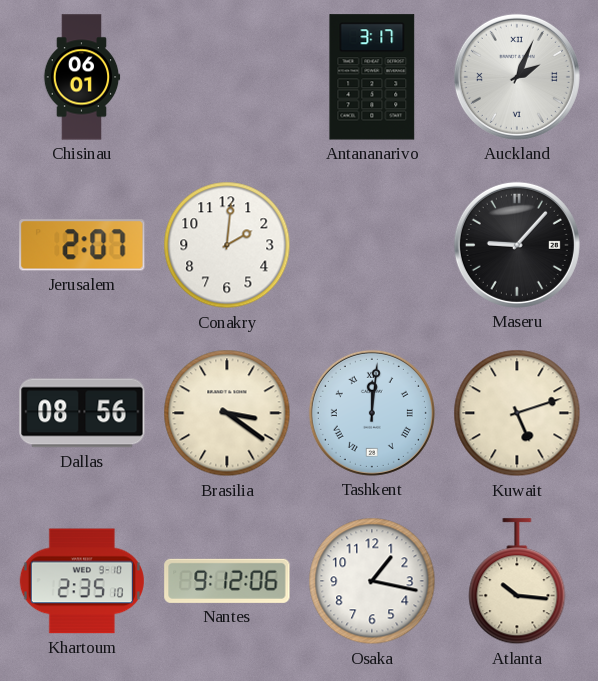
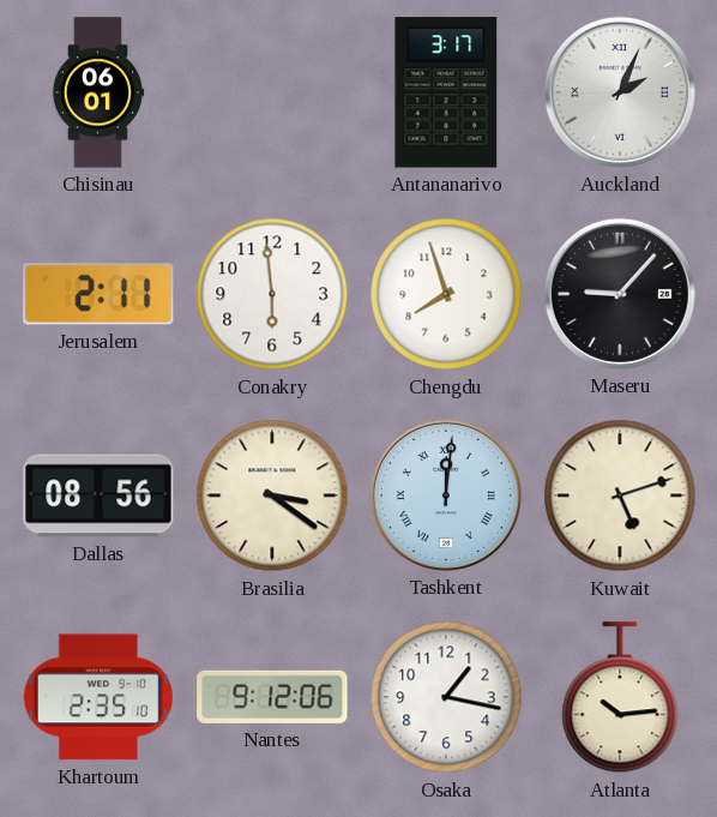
Jerusalem: 2:07 -> 2:11
Conakry: 2:01 -> 5:59
Chengdu: none -> 7:57
Atlanta: 10:16 -> 10:14
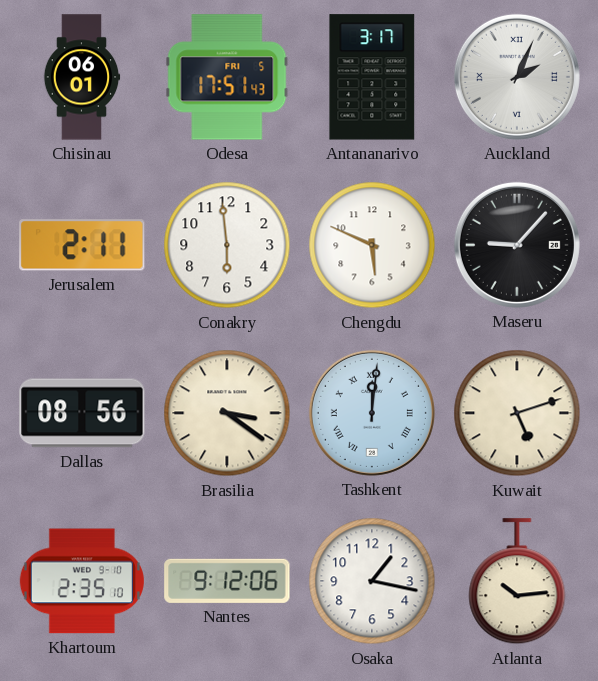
Odesa: none -> 17:51
Chengdu: 7:57 -> 5:49
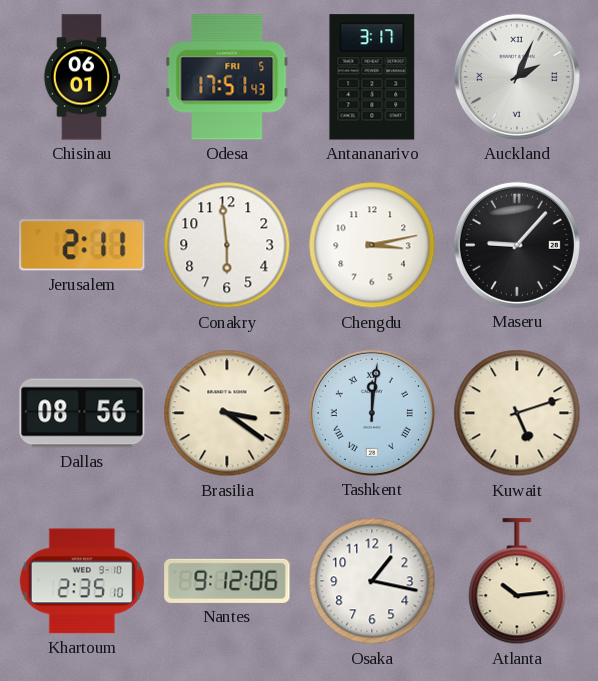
Chengdu: 5:49 -> 3:13
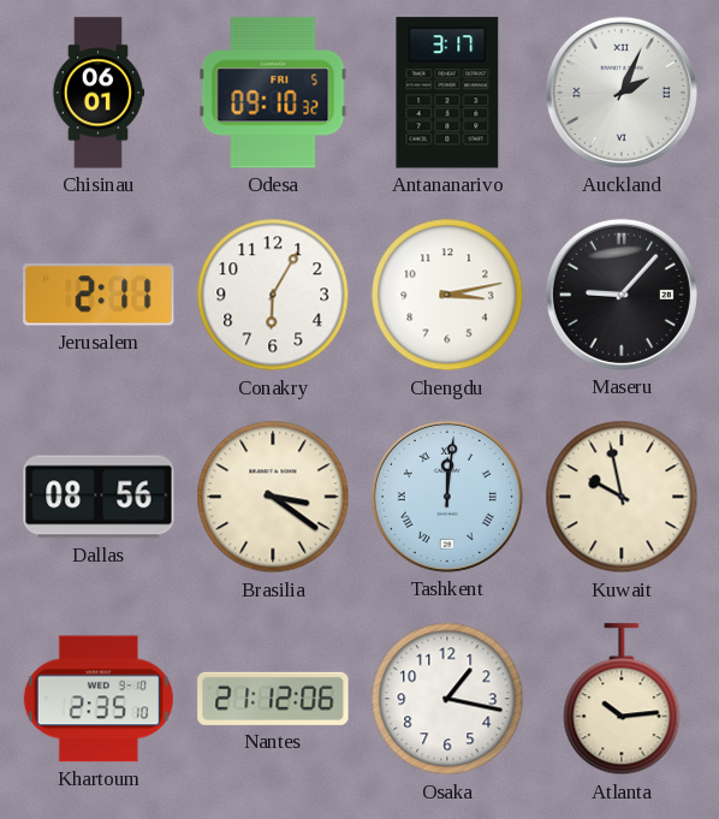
Odesa: 17:51 -> 09:10
Conakry: 5:59 -> 6:05
Kuwait: 5:12 -> 9:58
Nantes: 9:12 -> 21:12
